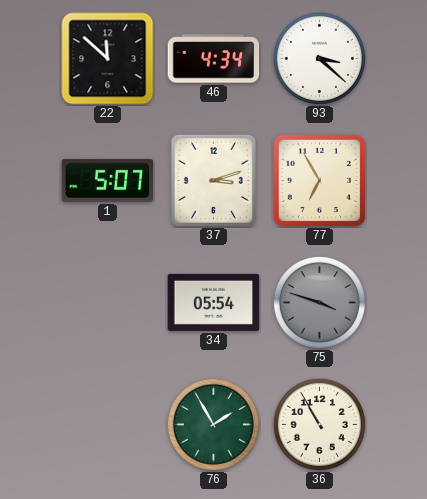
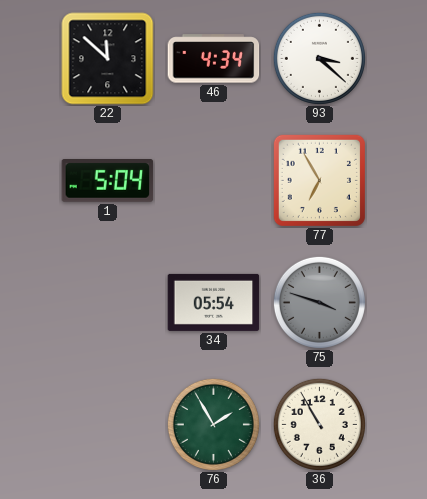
1: 5:07 -> 5:04
37: 3:12 -> none
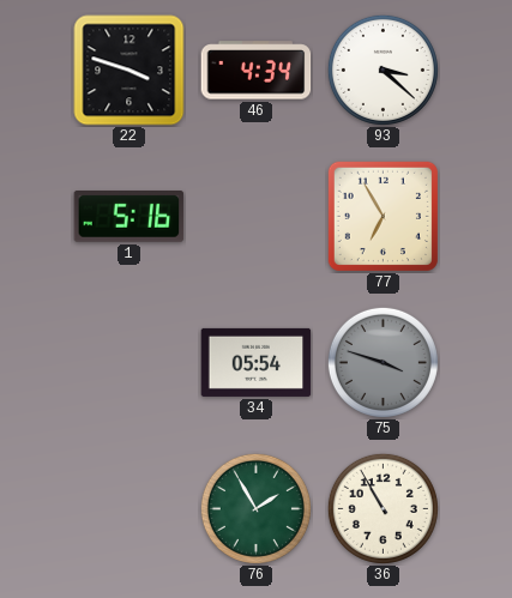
22: 11:52 -> 3:48
1: 5:04 -> 5:16
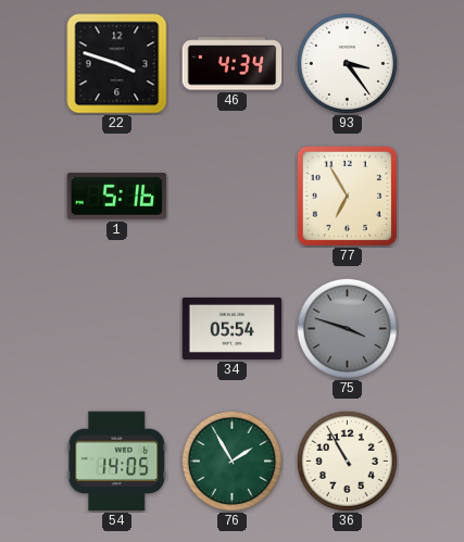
93: 3:22 -> 3:24
54: none -> 14:05
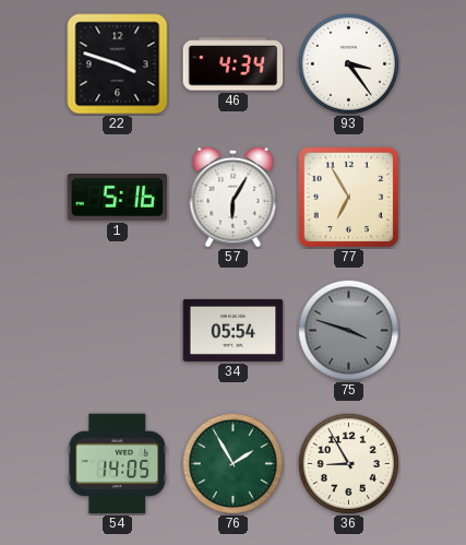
57: none -> 6:05
36: 10:55 -> 8:55
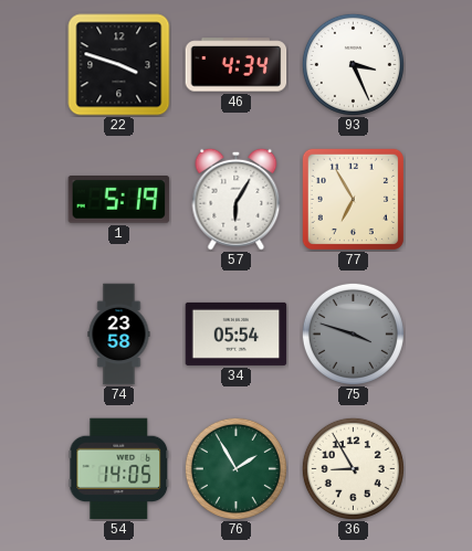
93: 3:24 -> 3:26
1: 5:16 -> 5:19
74: none -> 23:58
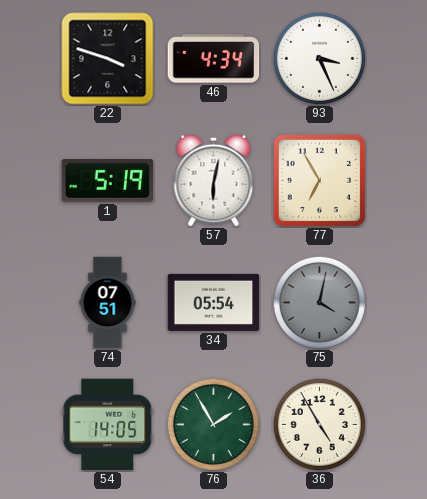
57: 6:05 -> 6:02
74: 23:58 -> 07:51
75: 3:48 -> 4:02
36: 8:55 -> 4:55
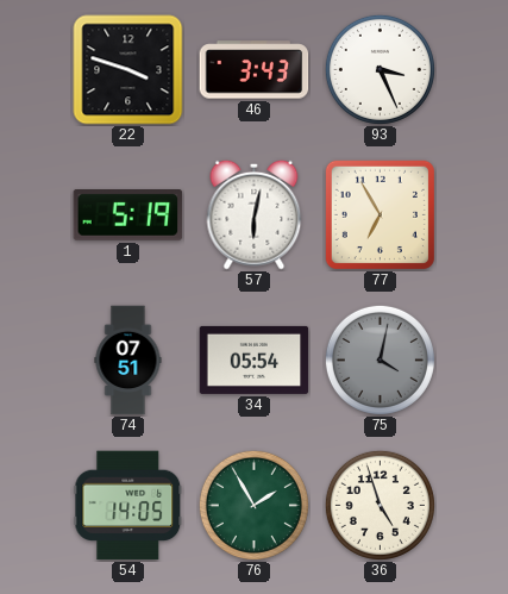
46: 4:34 -> 3:43
36: 4:55 -> 4:57
